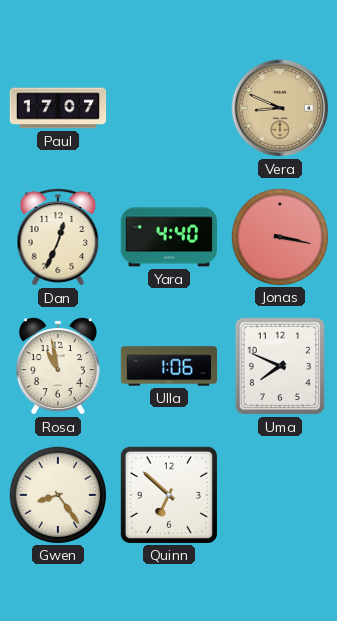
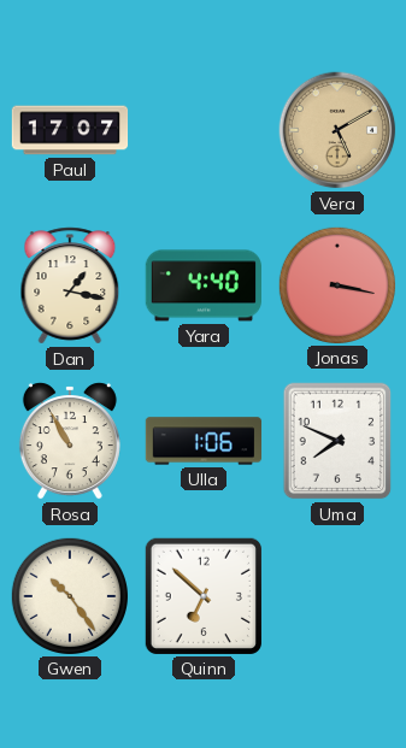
Vera: 8:49 -> 5:10
Dan: 12:34 -> 1:17
Rosa: 10:58 -> 10:55
Gwen: 8:24 -> 10:24
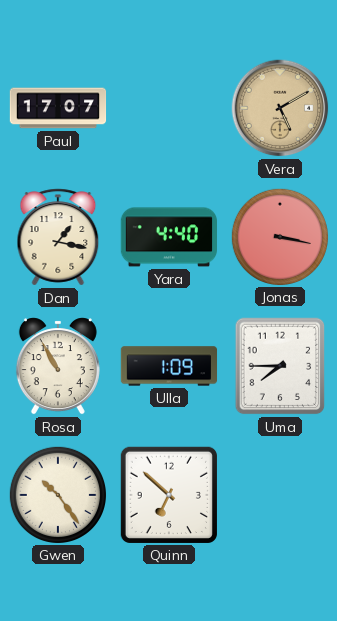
Ulla: 1:06 -> 1:09
Uma: 7:49 -> 7:45
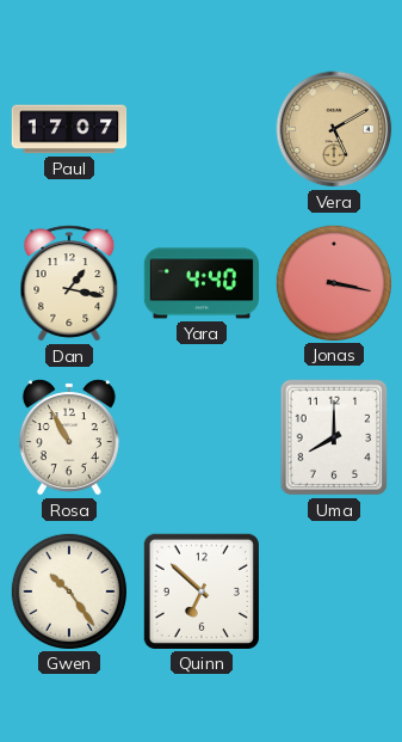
Ulla: 1:09 -> none
Uma: 7:45 -> 8:00
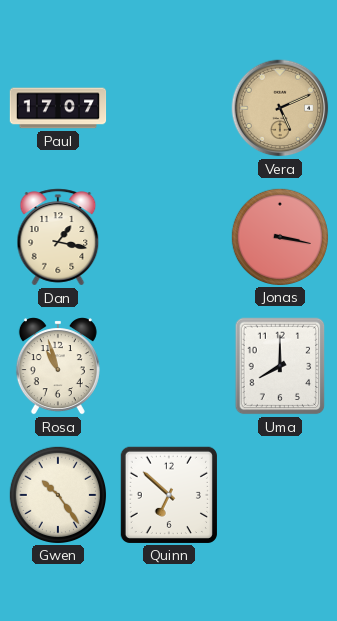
Vera: 5:10 -> 5:11
Yara: 4:40 -> none
Rosa: 10:55 -> 10:57
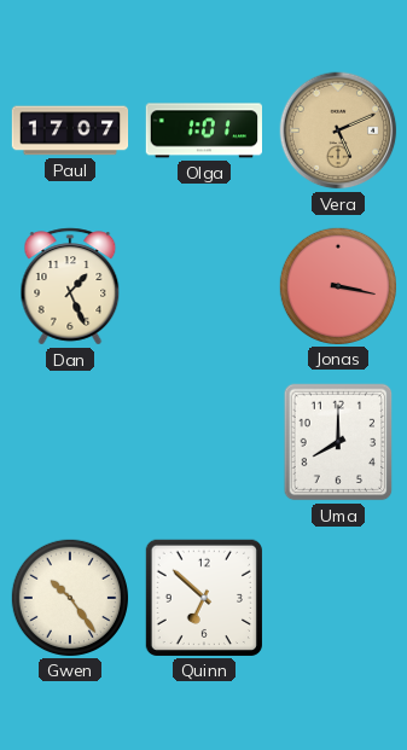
Olga: none -> 1:01
Dan: 1:17 -> 1:26
Rosa: 10:57 -> none
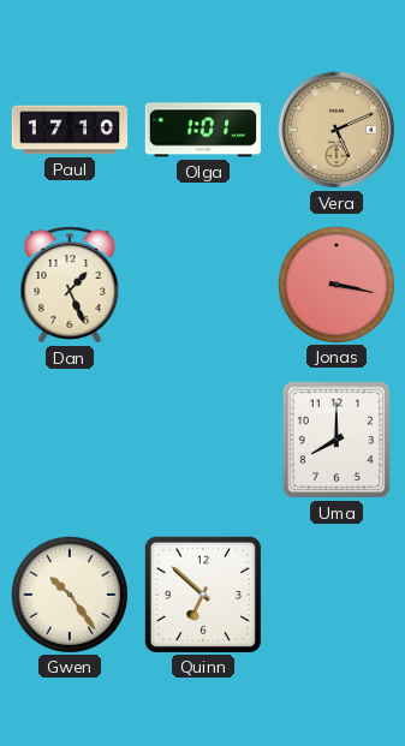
Paul: 17:07 -> 17:10
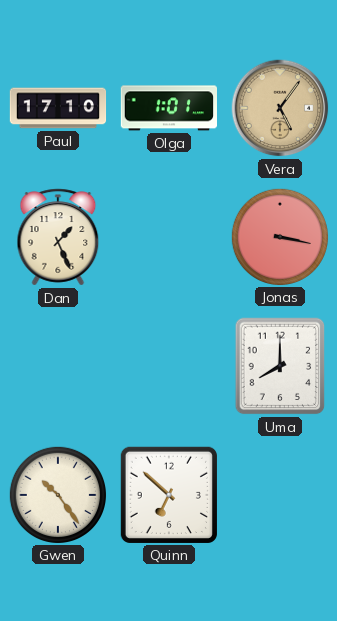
Vera: 5:11 -> 5:06
